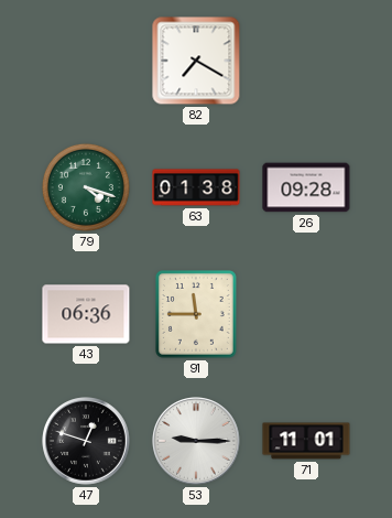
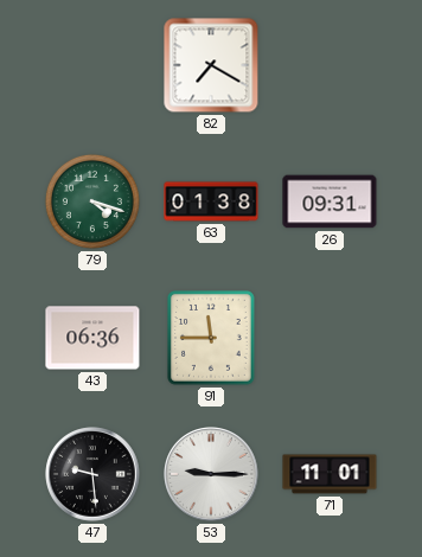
26: 09:28 -> 09:31
47: 12:48 -> 9:29
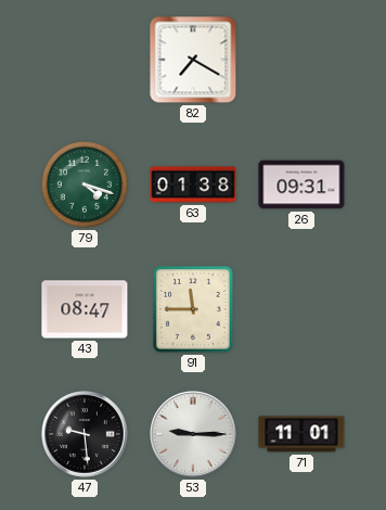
43: 06:36 -> 08:47
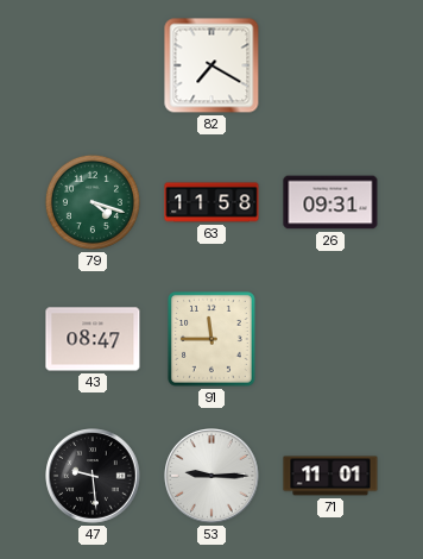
63: 01:38 -> 11:58
